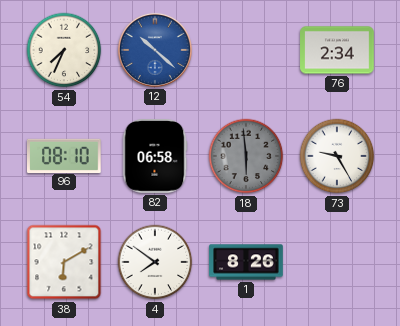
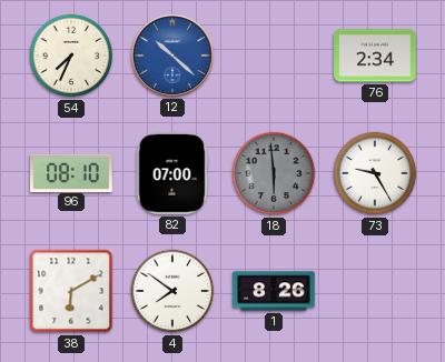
82: 06:58 -> 07:00
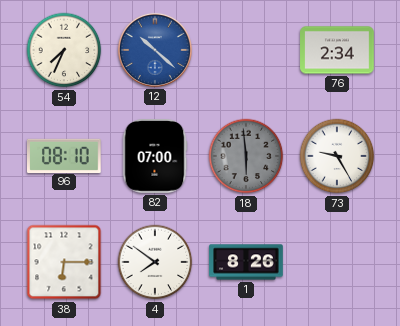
38: 6:10 -> 6:15
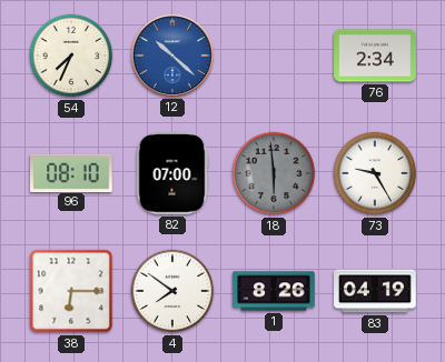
83: none -> 04:19
